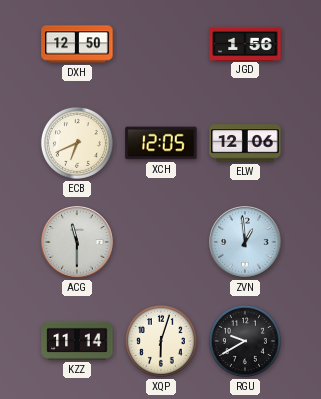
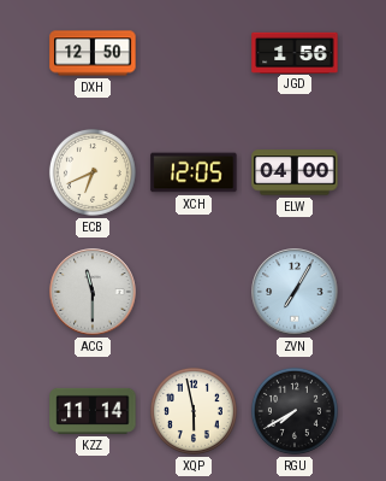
ELW: 12:06 -> 04:00
ZVN: 12:59 -> 7:05
XQP: 6:03 -> 5:58
RGU: 9:40 -> 7:40
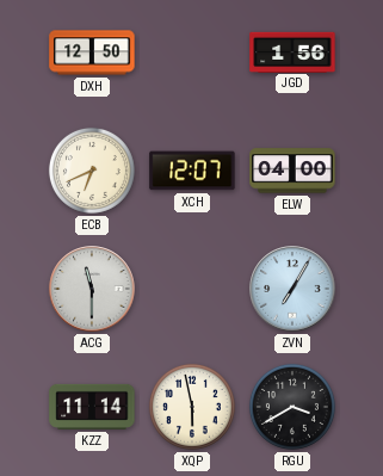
XCH: 12:05 -> 12:07
RGU: 7:40 -> 3:40
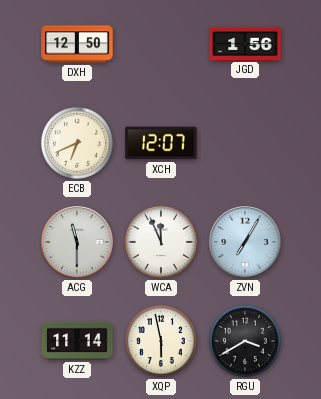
ELW: 04:00 -> none
WCA: none -> 11:56
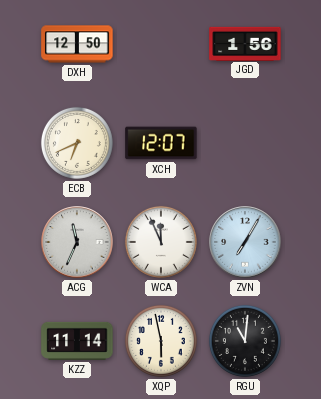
ACG: 11:30 -> 11:34
RGU: 3:40 -> 11:01
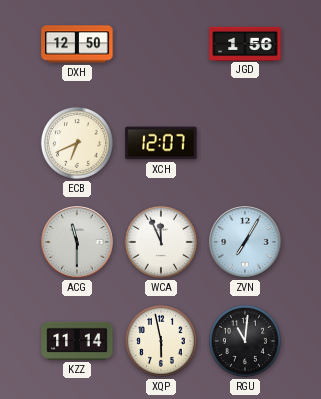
ACG: 11:34 -> 11:30
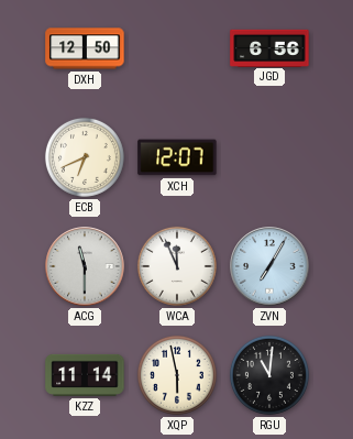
JGD: 1:56 -> 6:56
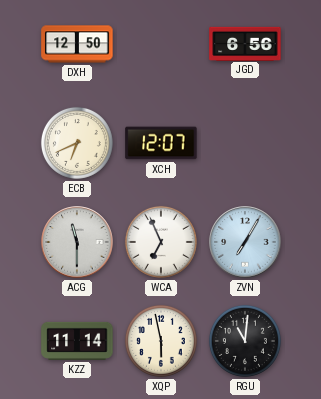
WCA: 11:56 -> 6:56
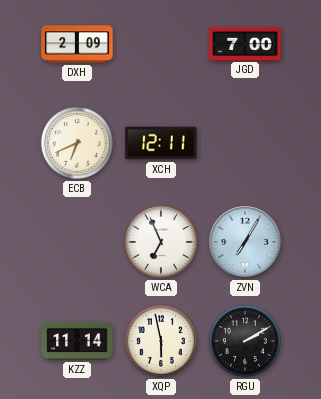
DXH: 12:50 -> 2:09
JGD: 6:56 -> 7:00
XCH: 12:07 -> 12:11
ACG: 11:30 -> none
RGU: 11:01 -> 2:10
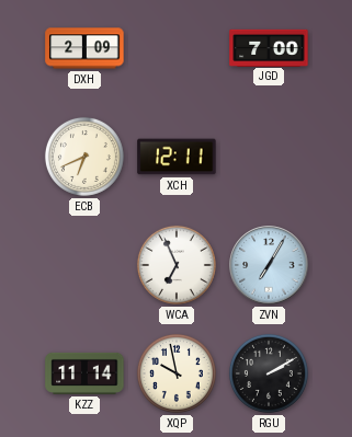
XQP: 5:58 -> 9:58
